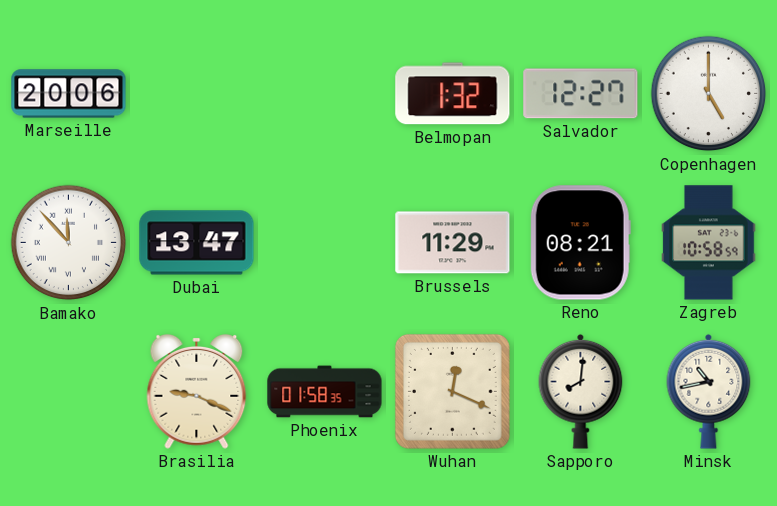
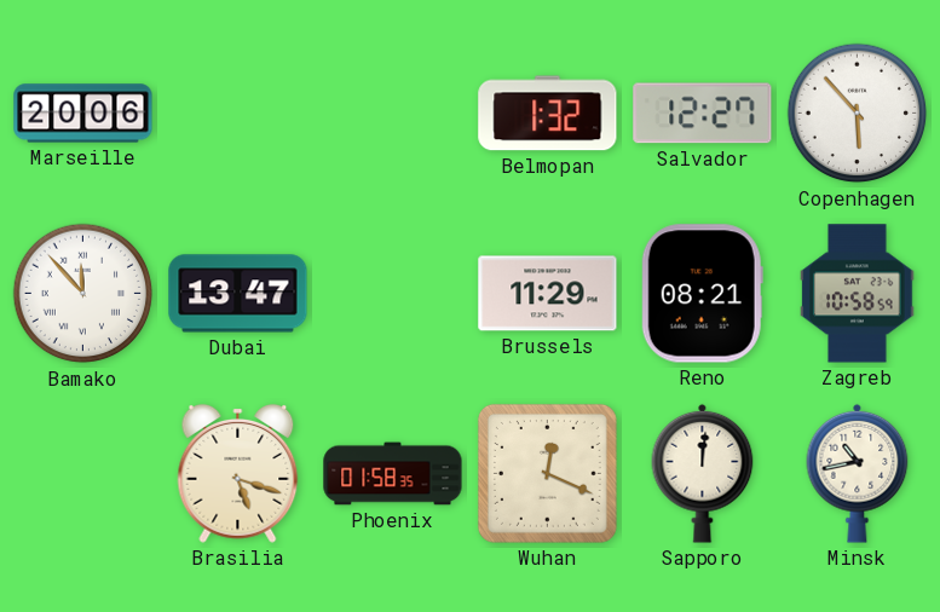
Copenhagen: 5:00 -> 5:53
Brasilia: 9:19 -> 5:18
Sapporo: 8:01 -> 12:01
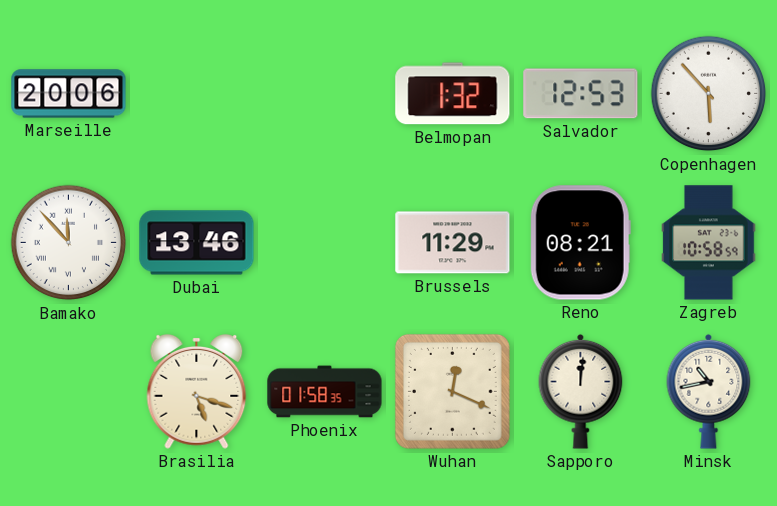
Salvador: 12:27 -> 12:53
Dubai: 13:47 -> 13:46
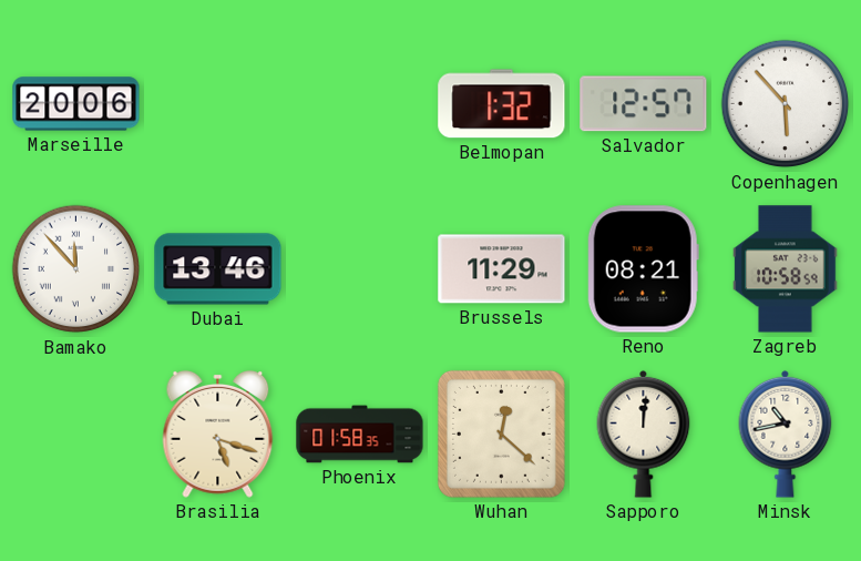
Salvador: 12:53 -> 12:57
Wuhan: 12:19 -> 12:22
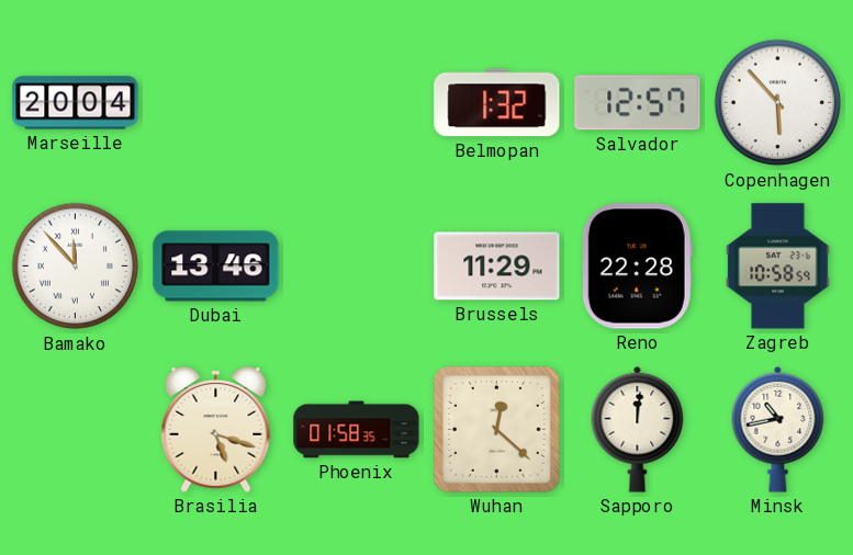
Marseille: 20:06 -> 20:04
Reno: 08:21 -> 22:28
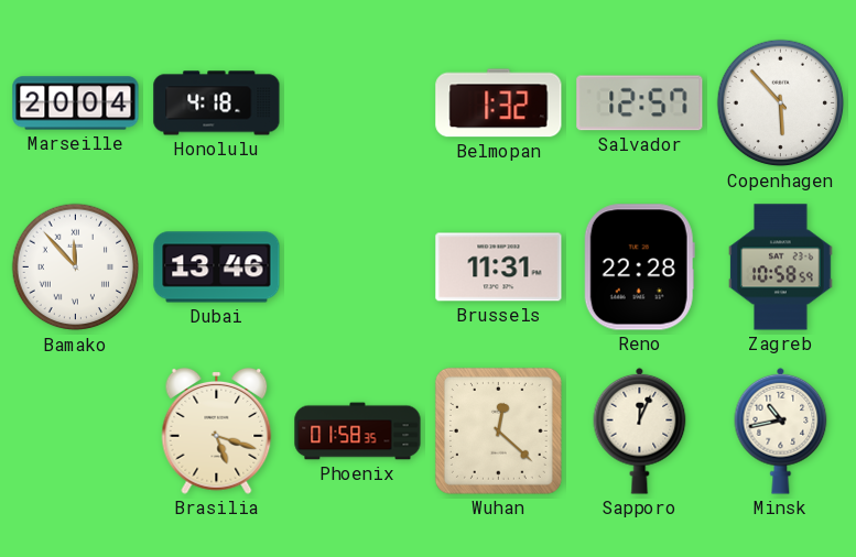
Honolulu: none -> 4:18
Brussels: 11:29 -> 11:31
Sapporo: 12:01 -> 12:04
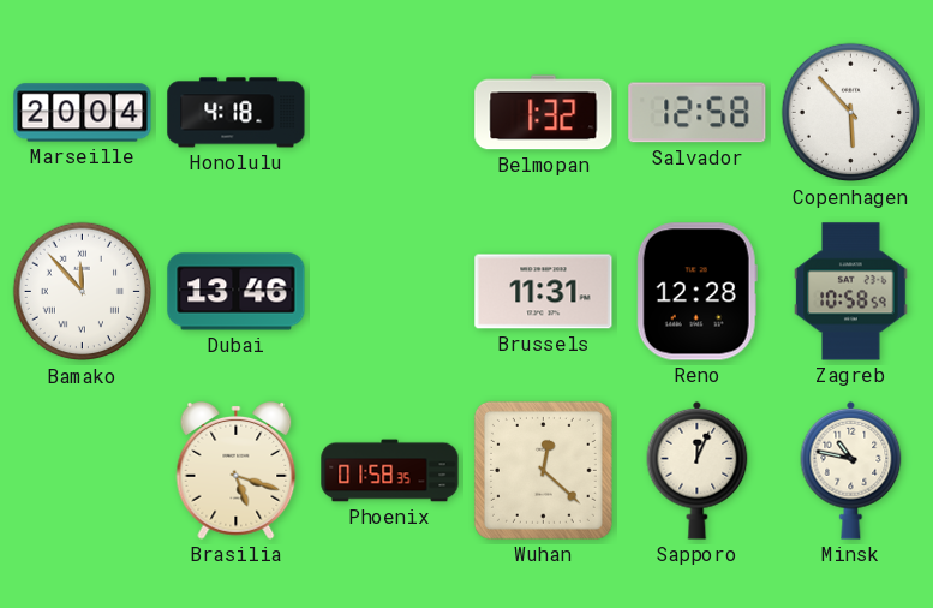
Salvador: 12:57 -> 12:58
Reno: 22:28 -> 12:28
Minsk: 10:43 -> 10:47
